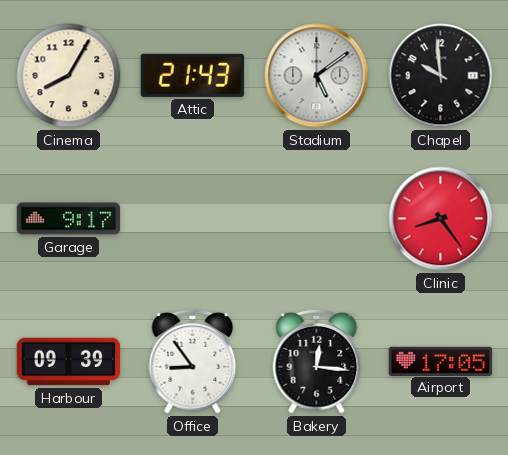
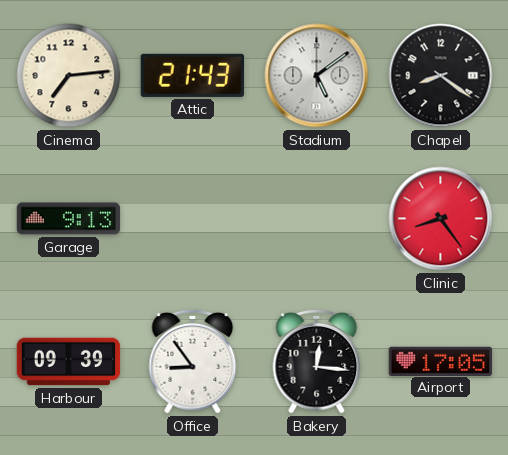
Cinema: 8:05 -> 7:14
Chapel: 9:59 -> 8:21
Garage: 9:17 -> 9:13
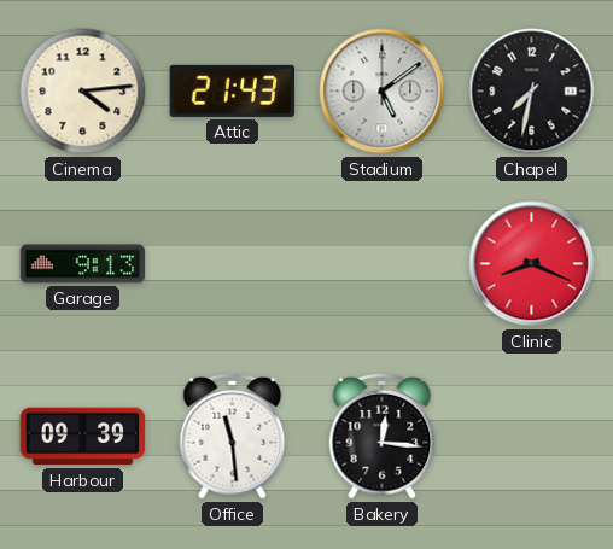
Cinema: 7:14 -> 4:14
Chapel: 8:21 -> 7:32
Clinic: 8:24 -> 8:19
Office: 8:54 -> 11:29
Airport: 17:05 -> none
